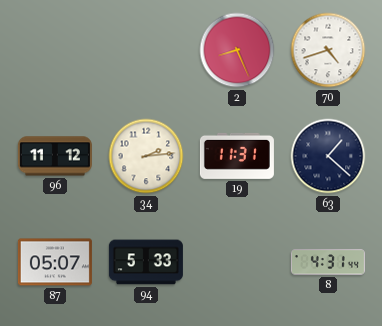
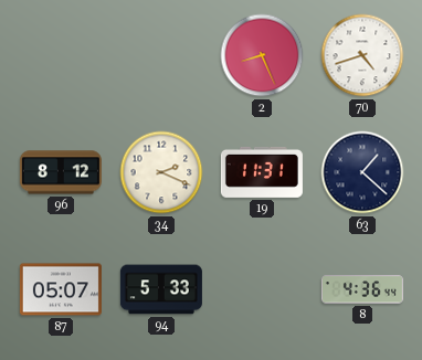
96: 11:12 -> 8:12
34: 2:14 -> 2:19
8: 4:31 -> 4:36
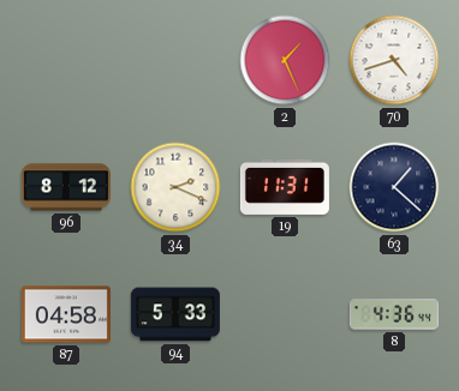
2: 8:26 -> 1:26
87: 05:07 -> 04:58
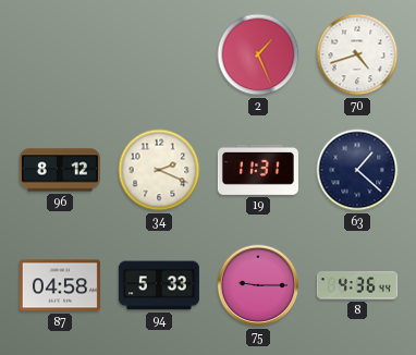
75: none -> 9:15
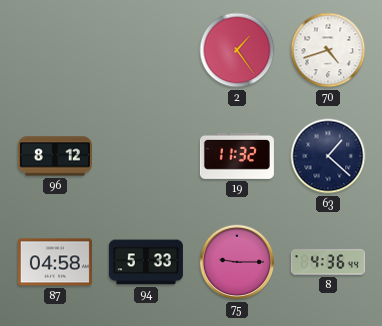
2: 1:26 -> 1:24
34: 2:19 -> none
19: 11:31 -> 11:32
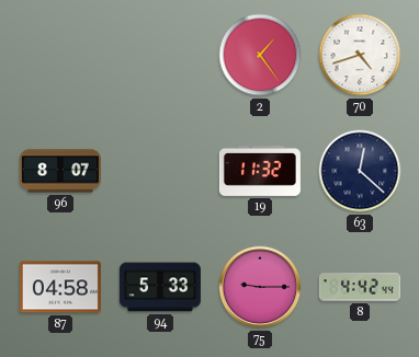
96: 8:12 -> 8:07
63: 1:22 -> 12:22
8: 4:36 -> 4:42
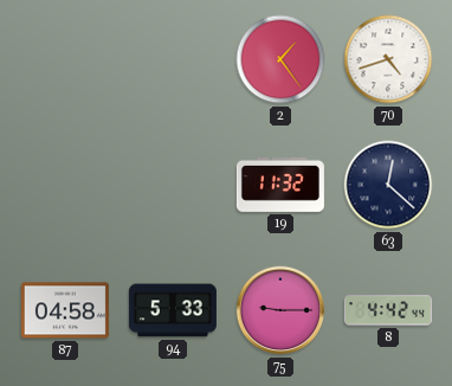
96: 8:07 -> none
